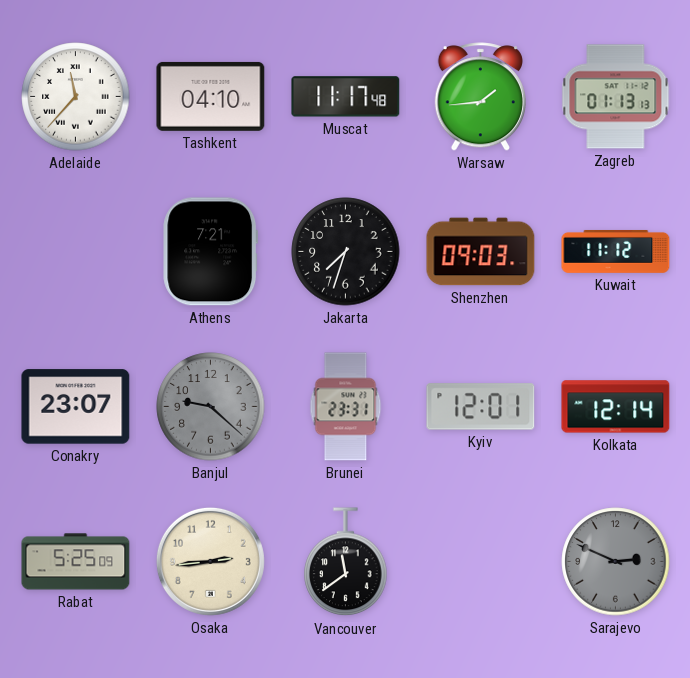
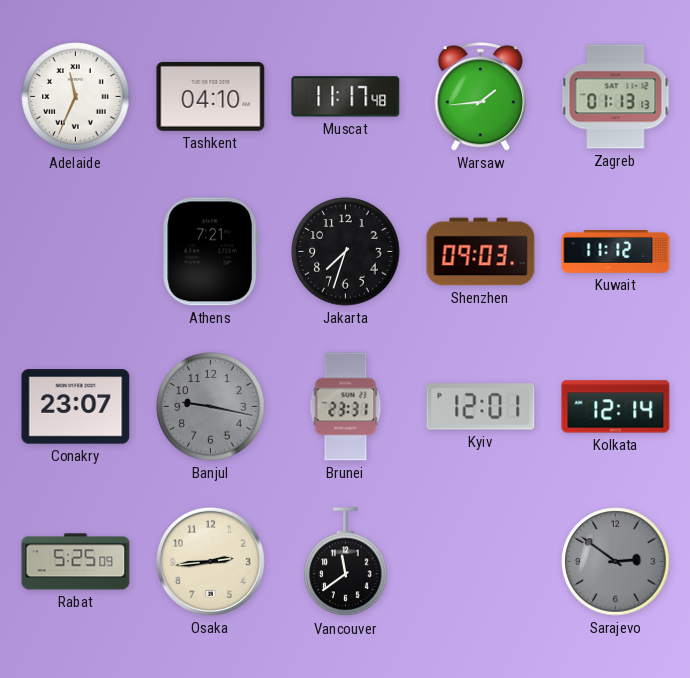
Adelaide: 11:37 -> 11:34
Banjul: 9:22 -> 9:17
Sarajevo: 2:49 -> 2:51
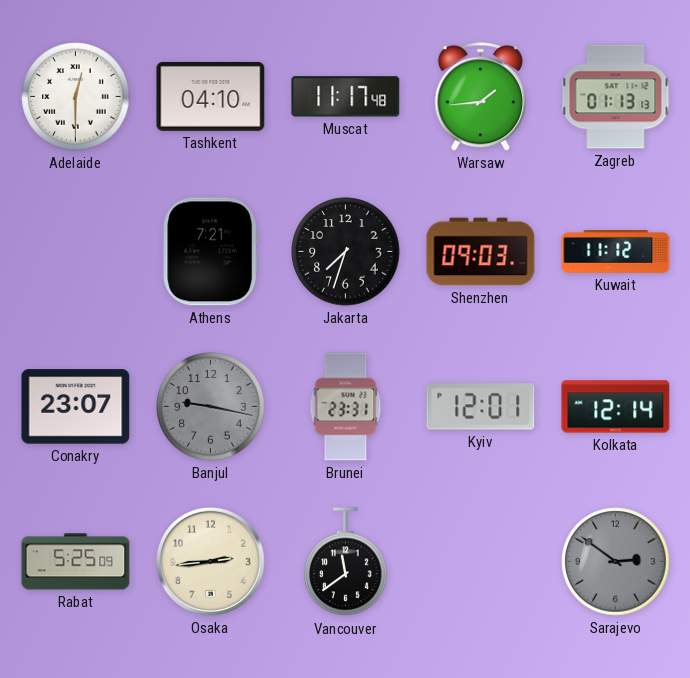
Adelaide: 11:34 -> 12:30
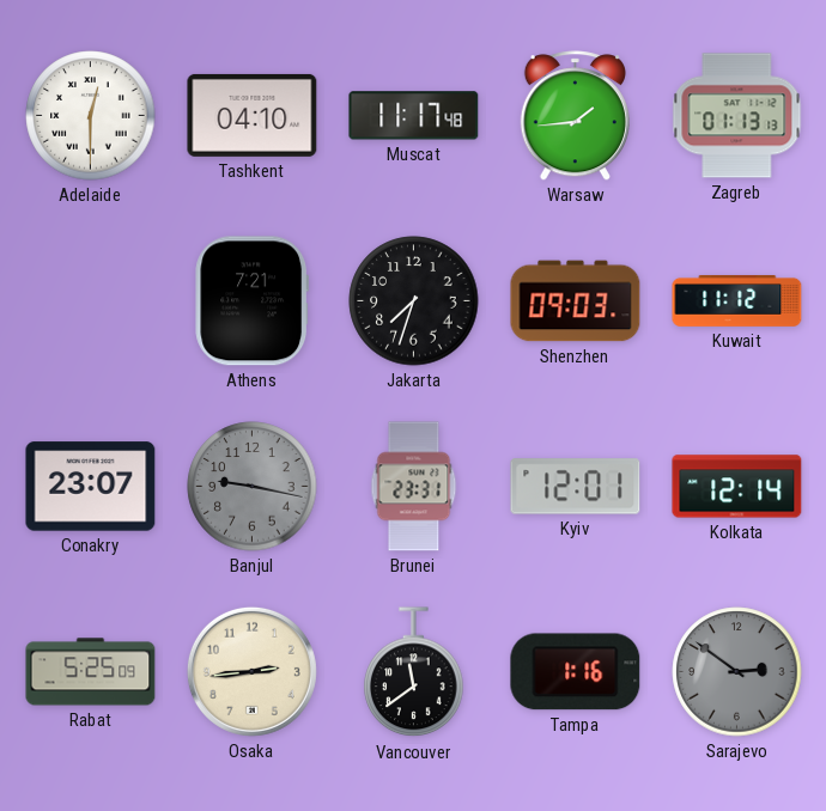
Tampa: none -> 1:16
